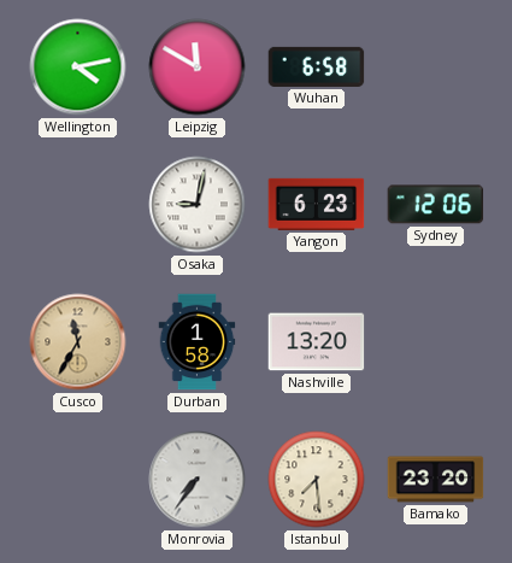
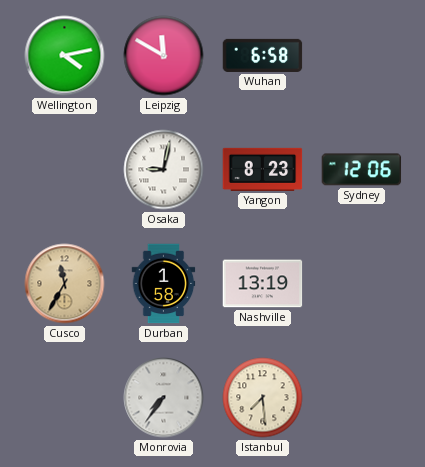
Yangon: 6:23 -> 8:23
Nashville: 13:20 -> 13:19
Bamako: 23:20 -> none
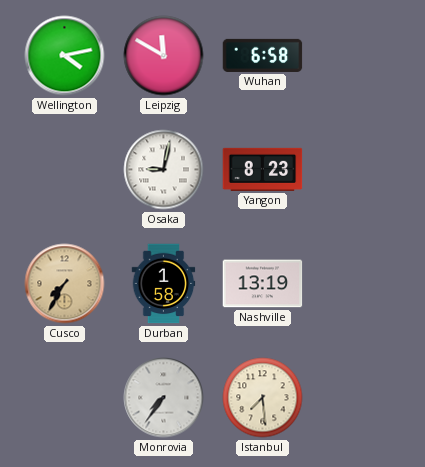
Sydney: 12:06 -> none
Cusco: 11:35 -> 7:35
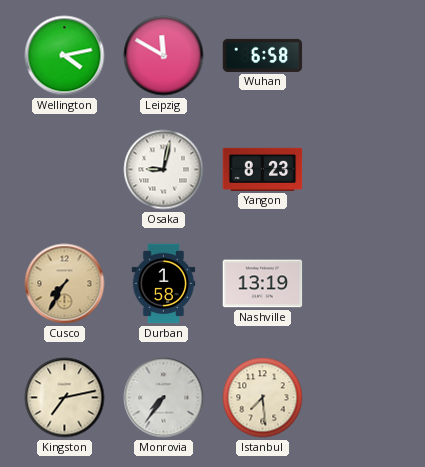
Kingston: none -> 7:13
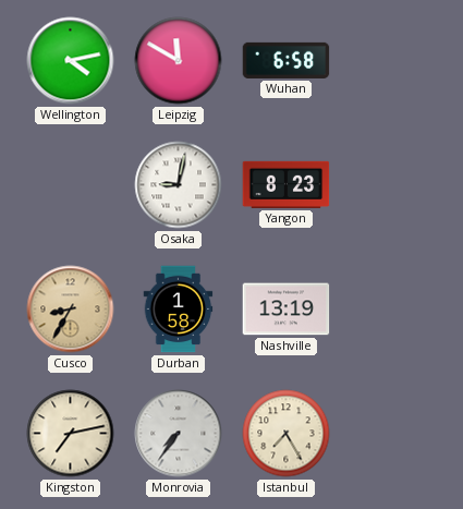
Cusco: 7:35 -> 8:35
Istanbul: 7:29 -> 7:25
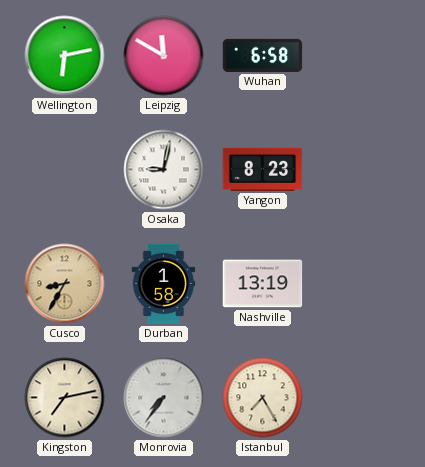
Wellington: 4:13 -> 6:13
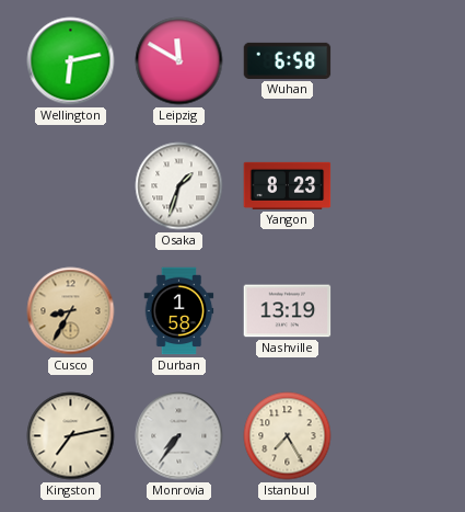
Osaka: 9:02 -> 1:33
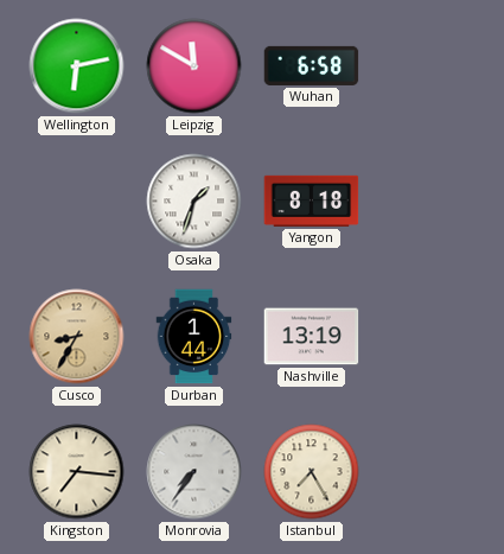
Yangon: 8:23 -> 8:18
Durban: 1:58 -> 1:44
Kingston: 7:13 -> 7:16
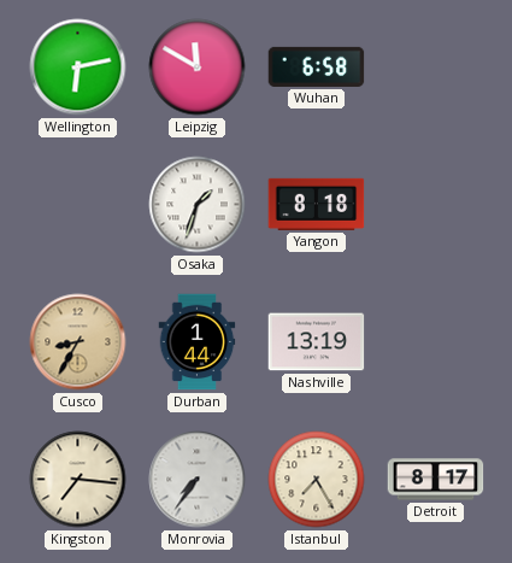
Detroit: none -> 8:17
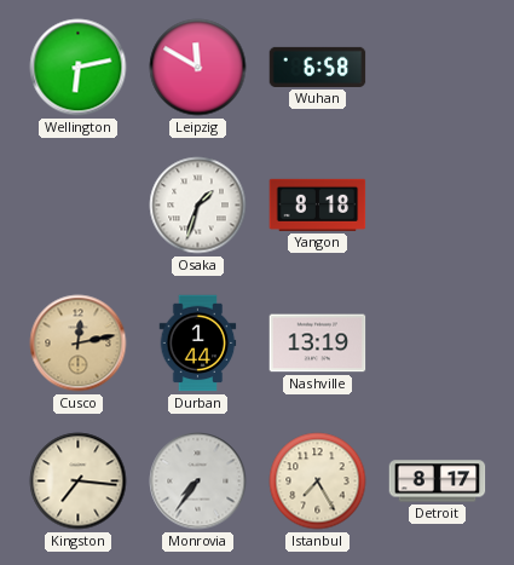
Cusco: 8:35 -> 12:13
